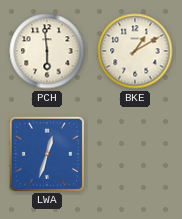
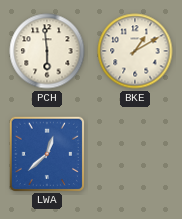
LWA: 12:33 -> 12:38
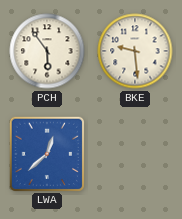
PCH: 5:59 -> 5:54
BKE: 1:10 -> 9:29
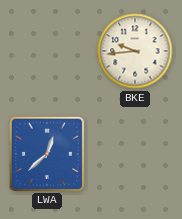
PCH: 5:54 -> none
BKE: 9:29 -> 9:44
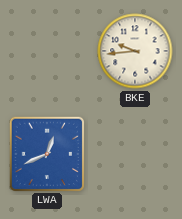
LWA: 12:38 -> 12:41
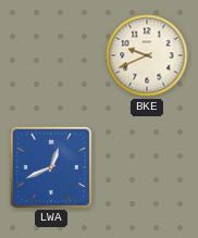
BKE: 9:44 -> 9:41
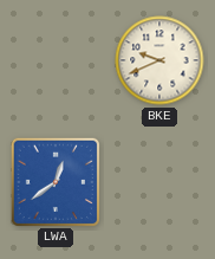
LWA: 12:41 -> 12:39
